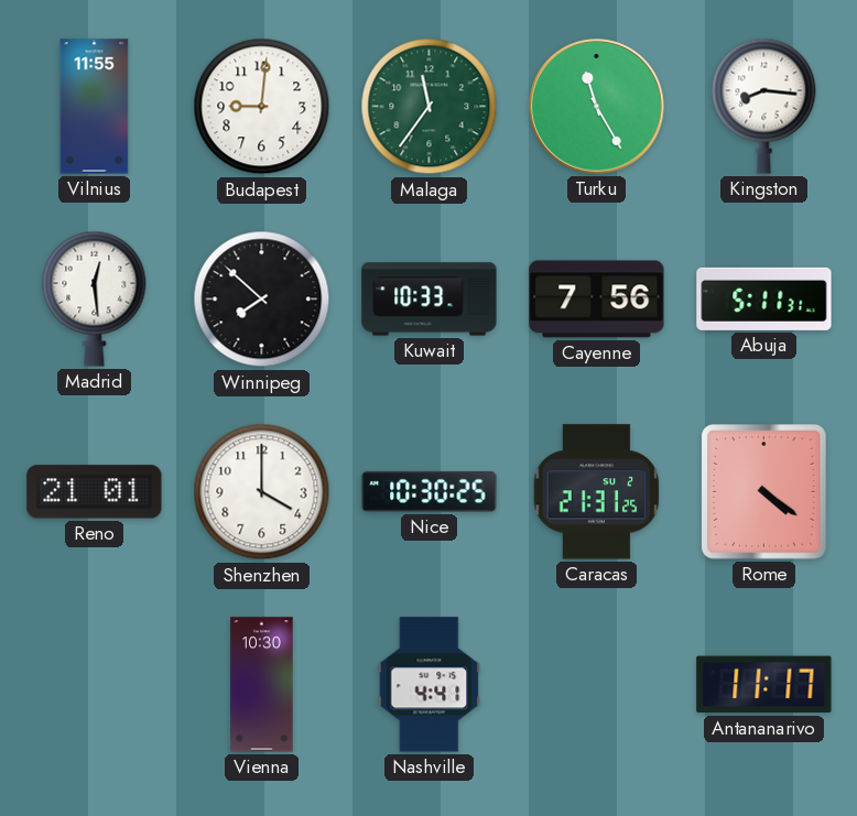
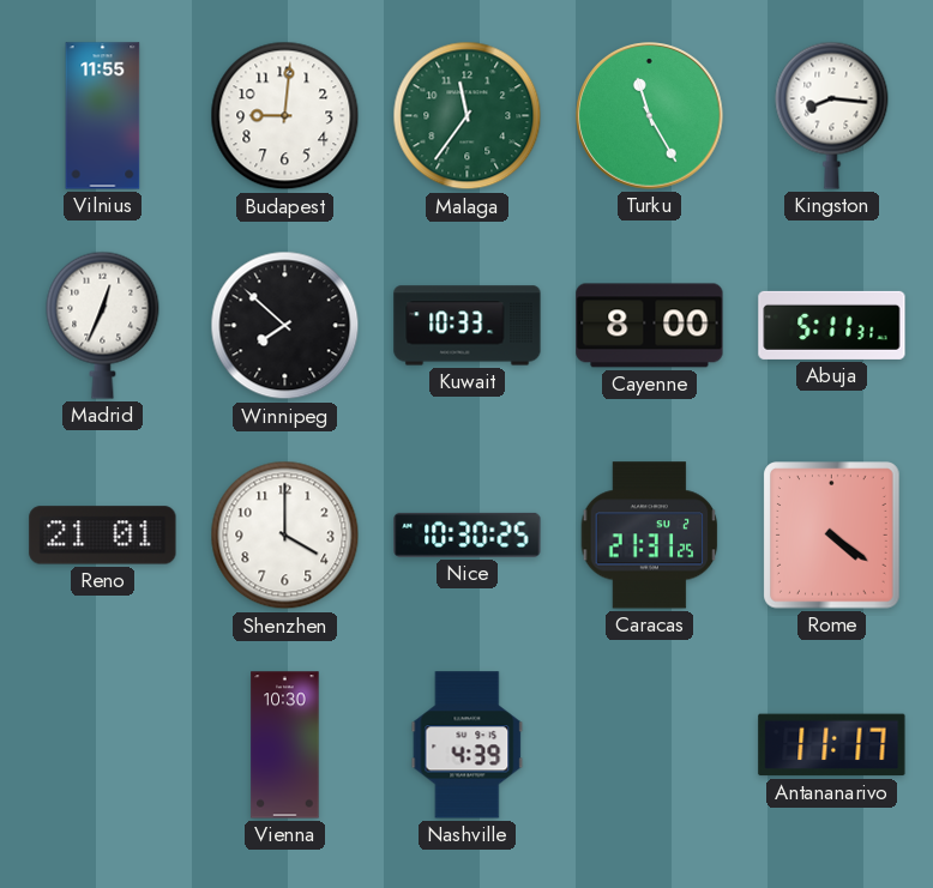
Madrid: 12:29 -> 12:34
Cayenne: 7:56 -> 8:00
Nashville: 4:41 -> 4:39
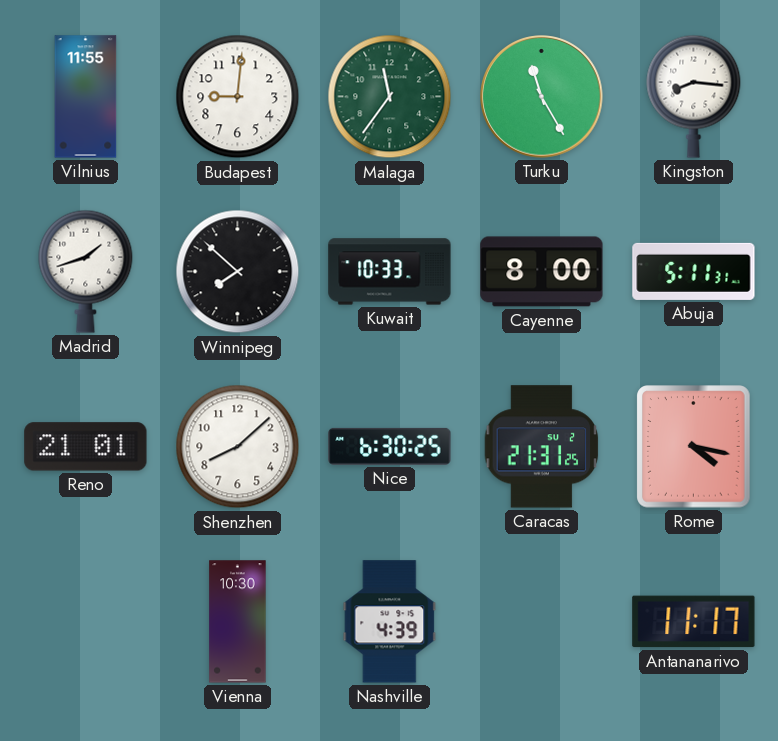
Madrid: 12:34 -> 1:42
Shenzhen: 4:00 -> 8:08
Nice: 10:30 -> 6:30
Rome: 4:21 -> 4:17
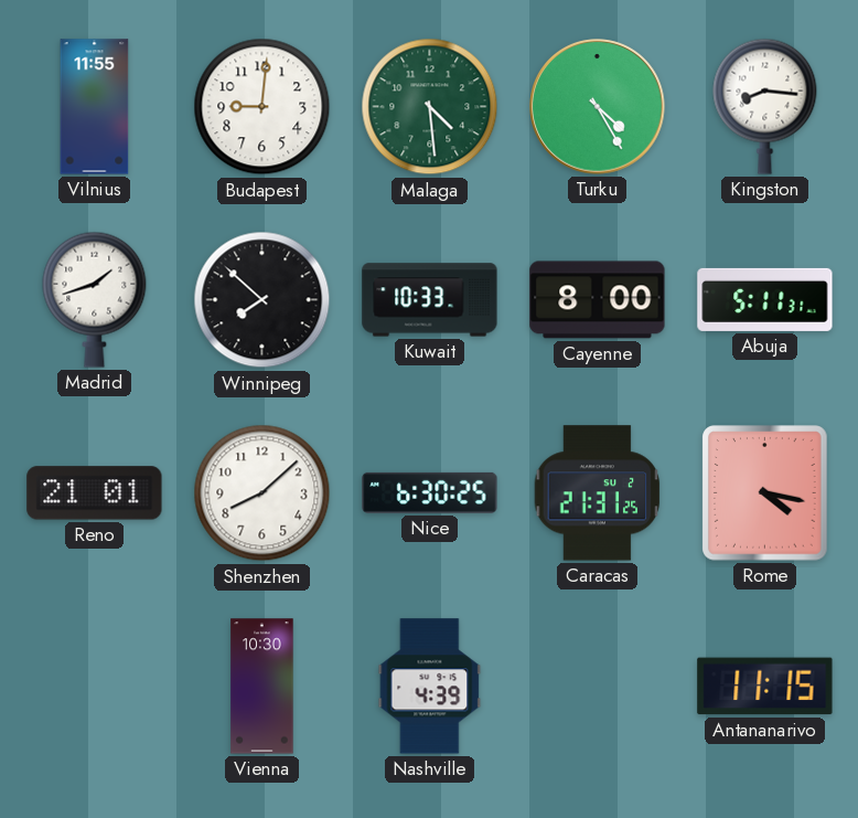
Malaga: 11:36 -> 4:29
Turku: 11:25 -> 4:25
Antananarivo: 11:17 -> 11:15
